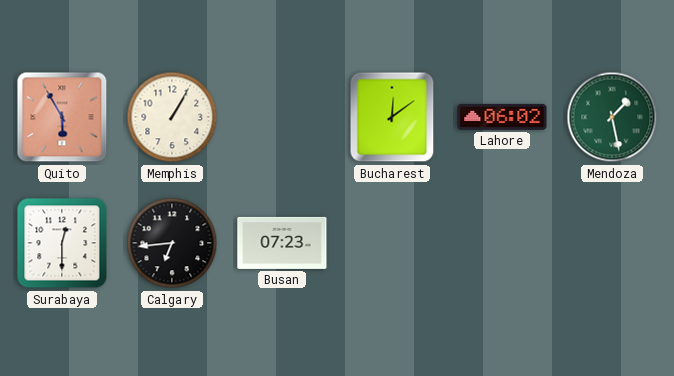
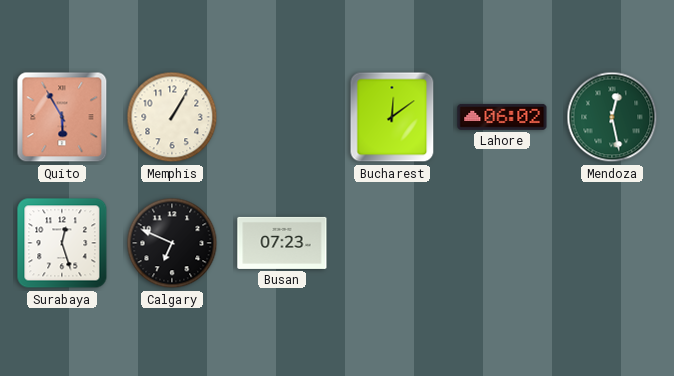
Mendoza: 1:28 -> 12:28
Surabaya: 12:30 -> 12:27
Calgary: 6:44 -> 6:49
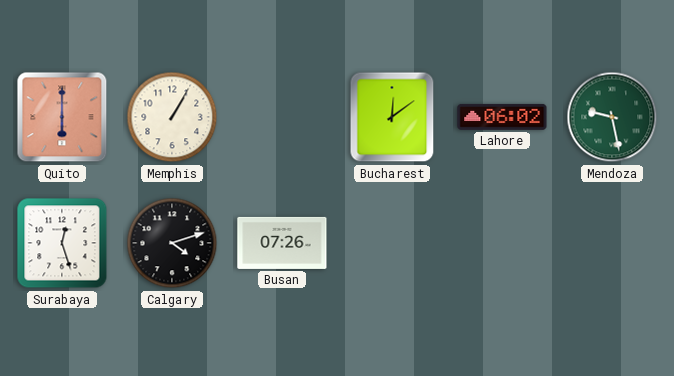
Quito: 5:55 -> 6:00
Mendoza: 12:28 -> 9:28
Calgary: 6:49 -> 4:12
Busan: 07:23 -> 07:26
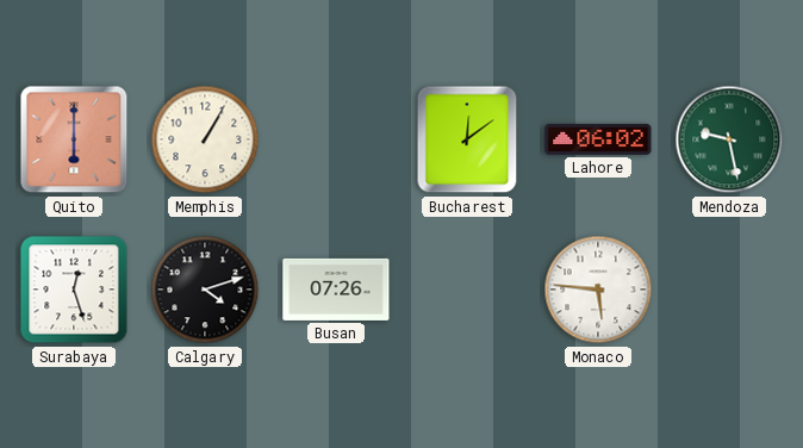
Monaco: none -> 5:46
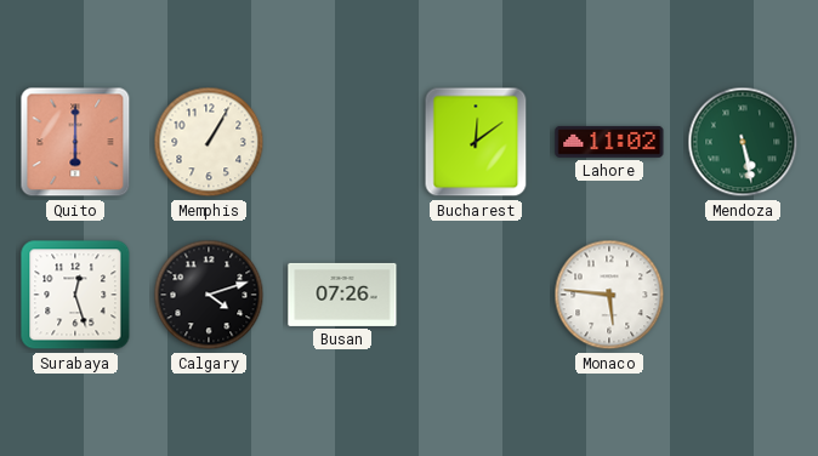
Lahore: 06:02 -> 11:02
Mendoza: 9:28 -> 5:28
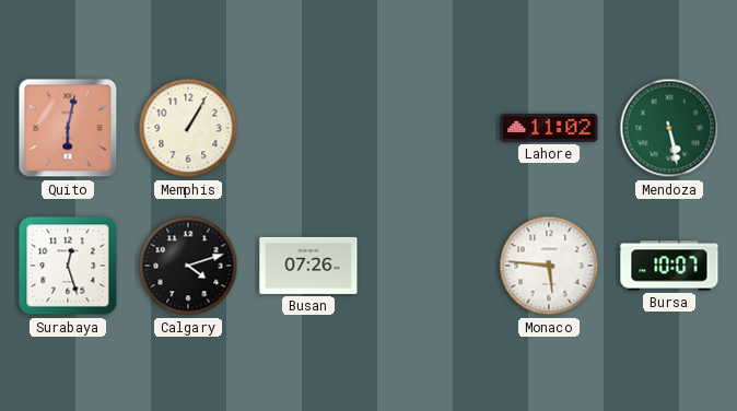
Quito: 6:00 -> 6:02
Bucharest: 12:09 -> none
Bursa: none -> 10:07
